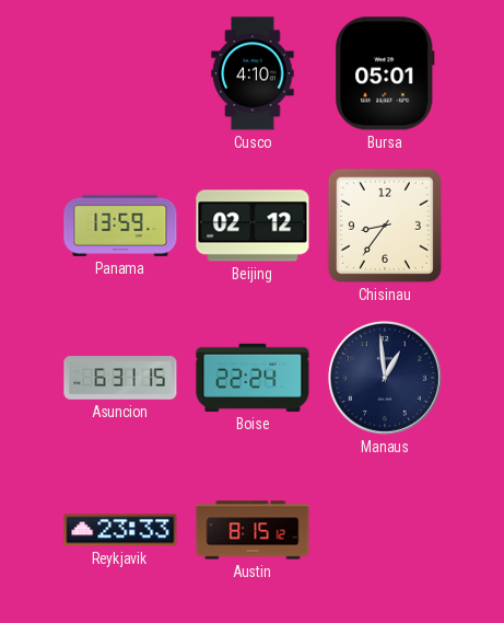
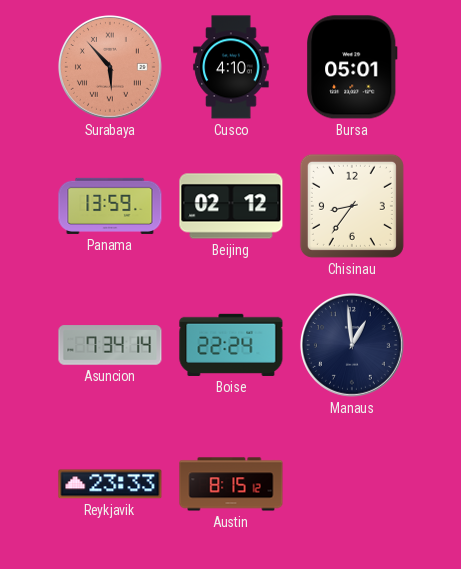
Surabaya: none -> 5:53
Asuncion: 6:31 -> 7:34
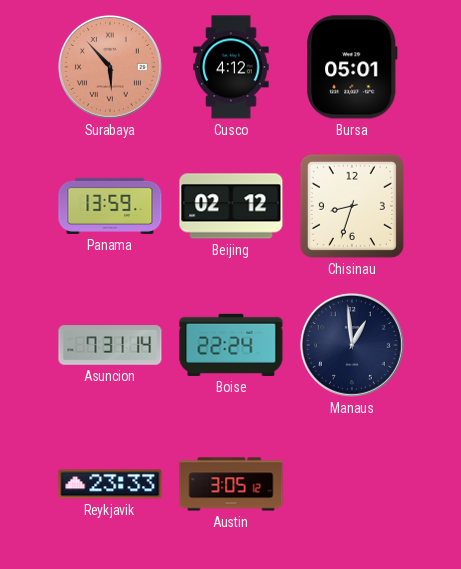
Cusco: 4:10 -> 4:12
Chisinau: 8:36 -> 8:33
Asuncion: 7:34 -> 7:31
Austin: 8:15 -> 3:05
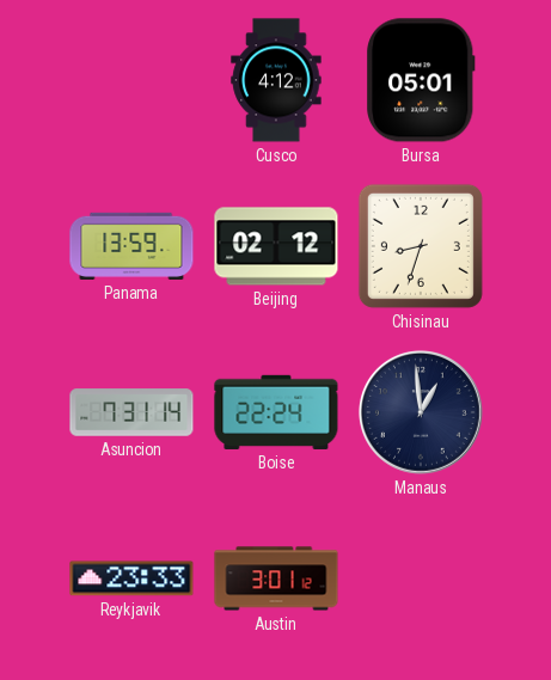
Surabaya: 5:53 -> none
Austin: 3:05 -> 3:01
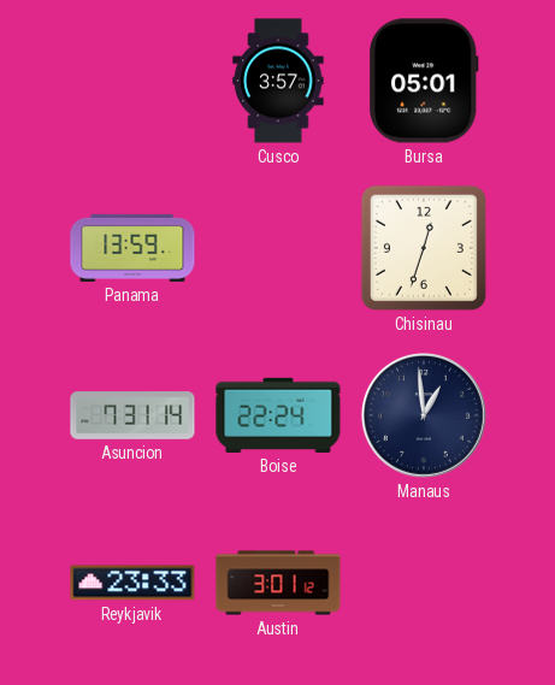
Cusco: 4:12 -> 3:57
Beijing: 02:12 -> none
Chisinau: 8:33 -> 12:33
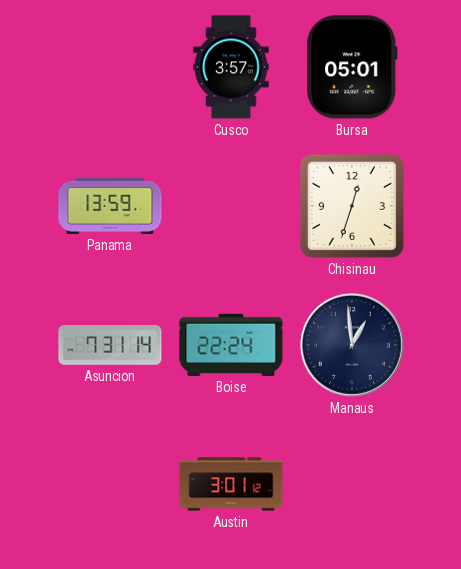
Reykjavik: 23:33 -> none
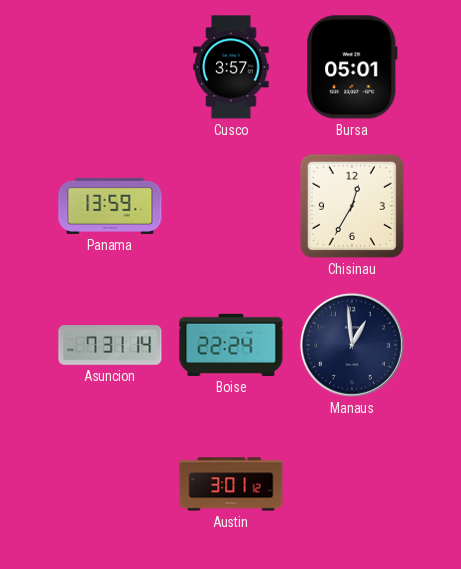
Chisinau: 12:33 -> 12:35
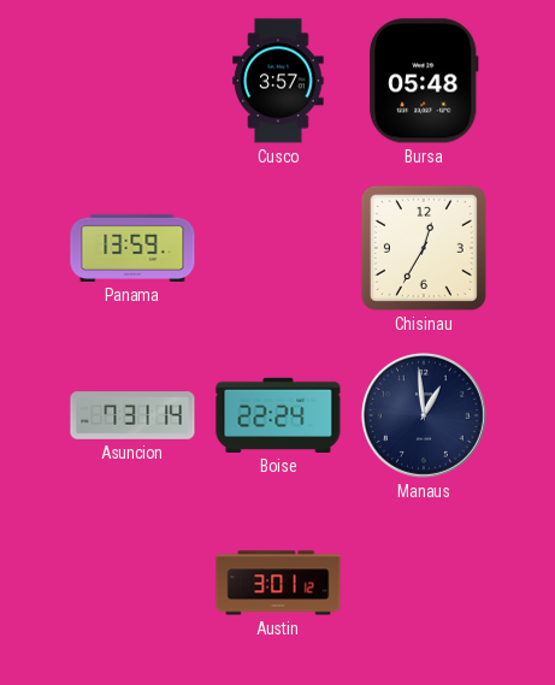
Bursa: 05:01 -> 05:48
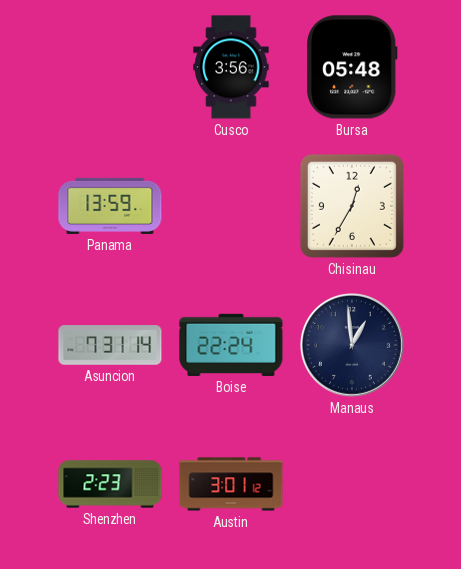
Cusco: 3:57 -> 3:56
Shenzhen: none -> 2:23
